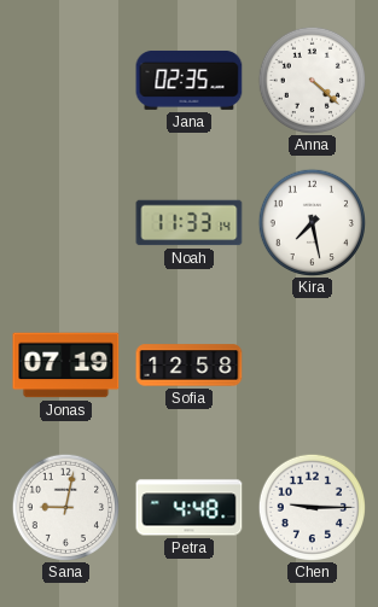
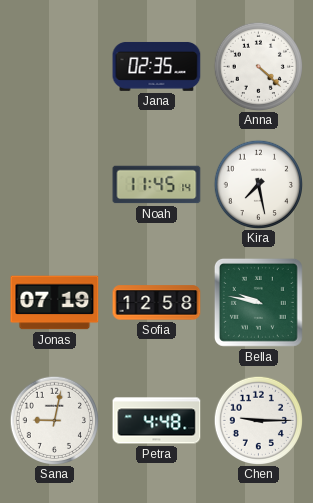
Noah: 11:33 -> 11:45
Bella: none -> 9:47
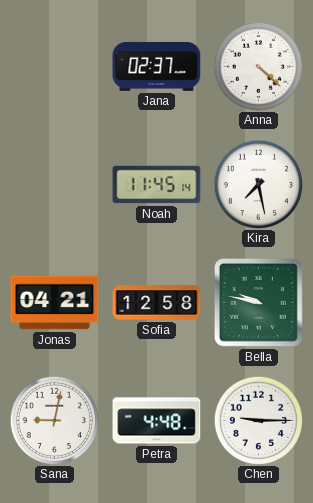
Jana: 02:35 -> 02:37
Jonas: 07:19 -> 04:21
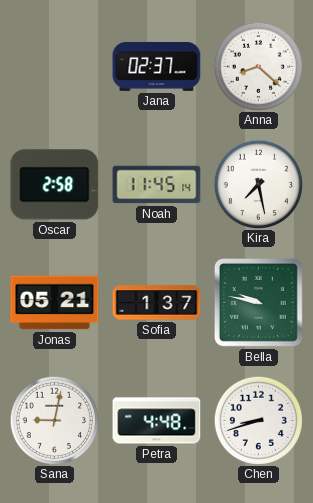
Anna: 4:22 -> 8:22
Oscar: none -> 2:58
Jonas: 04:21 -> 05:21
Sofia: 12:58 -> 1:37
Chen: 9:15 -> 8:42
